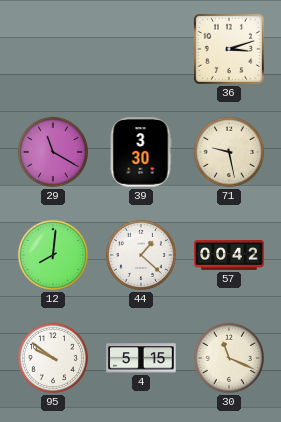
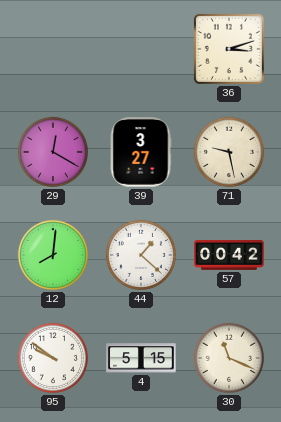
29: 11:20 -> 12:20
39: 3:30 -> 3:27
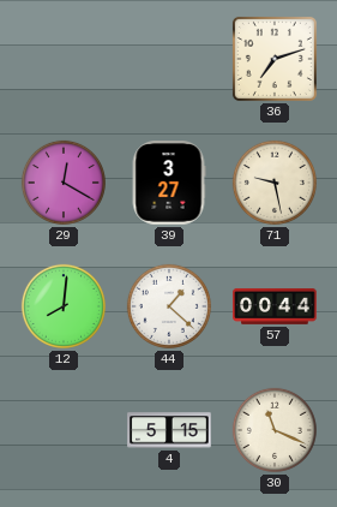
36: 3:12 -> 7:12
57: 00:42 -> 00:44
95: 9:51 -> none
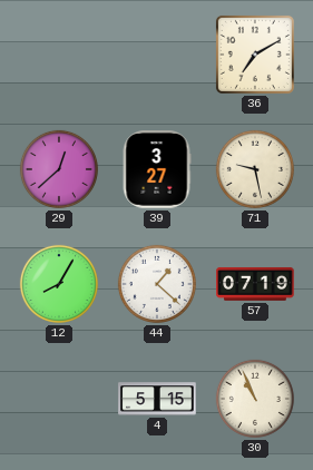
36: 7:12 -> 7:10
29: 12:20 -> 12:38
12: 8:01 -> 8:05
57: 00:44 -> 07:19
30: 11:19 -> 10:56
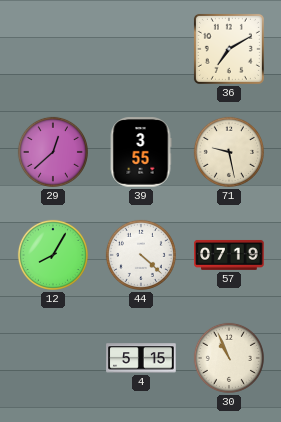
39: 3:27 -> 3:55
44: 1:22 -> 4:22
